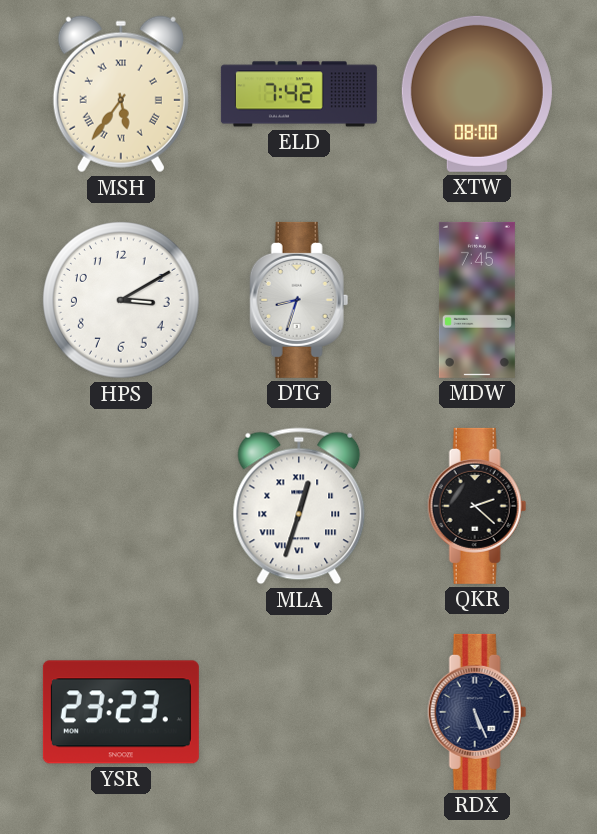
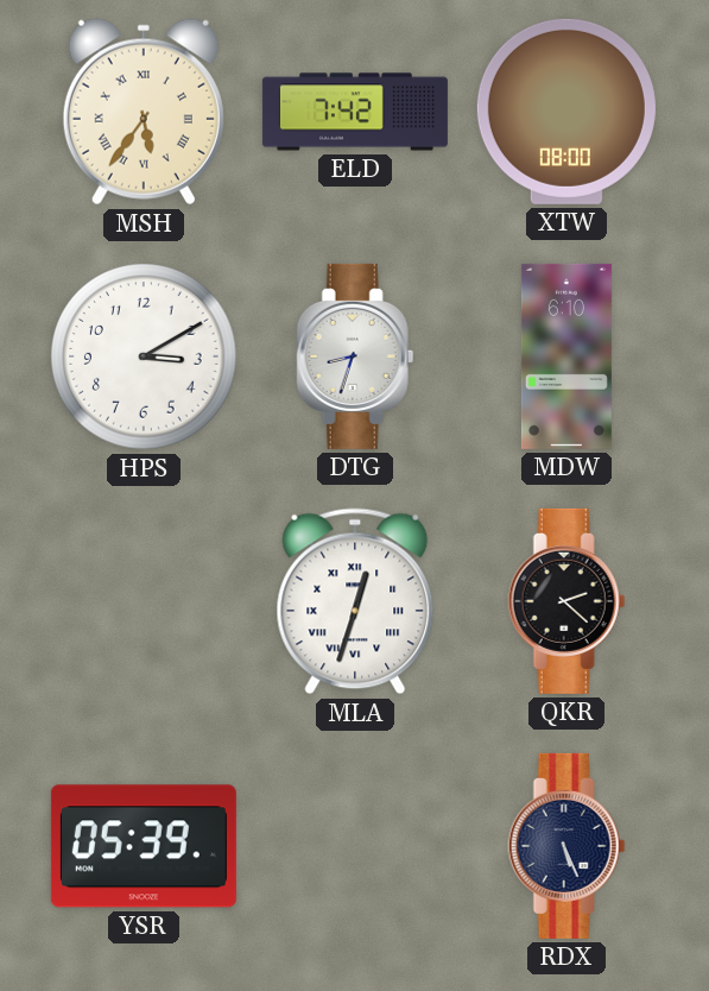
MDW: 7:45 -> 6:10
YSR: 23:23 -> 05:39
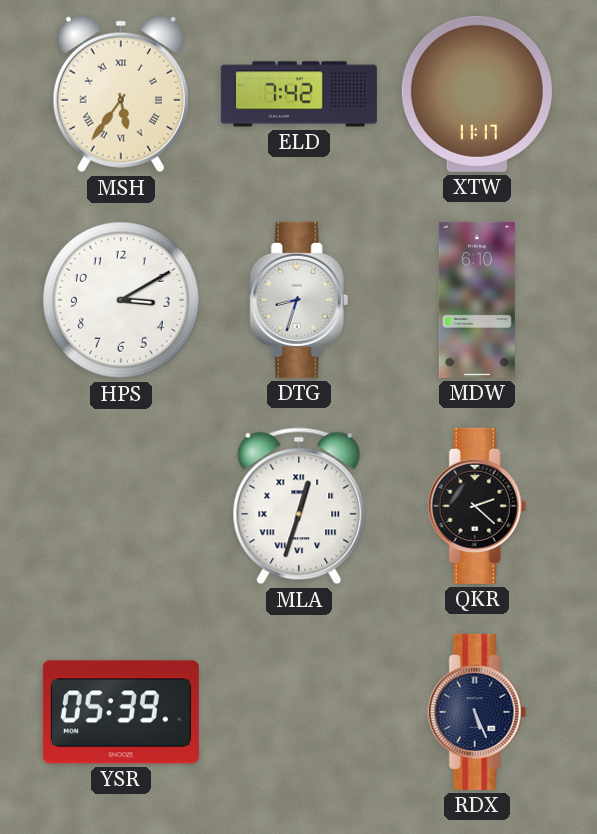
XTW: 08:00 -> 11:17
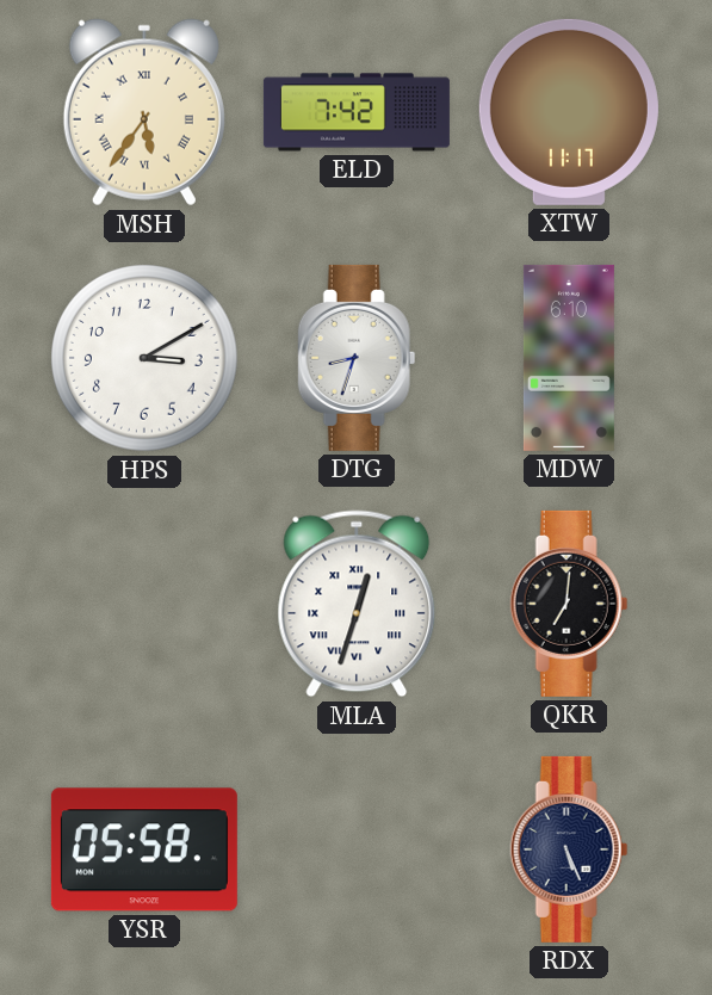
QKR: 2:22 -> 7:01
YSR: 05:39 -> 05:58
